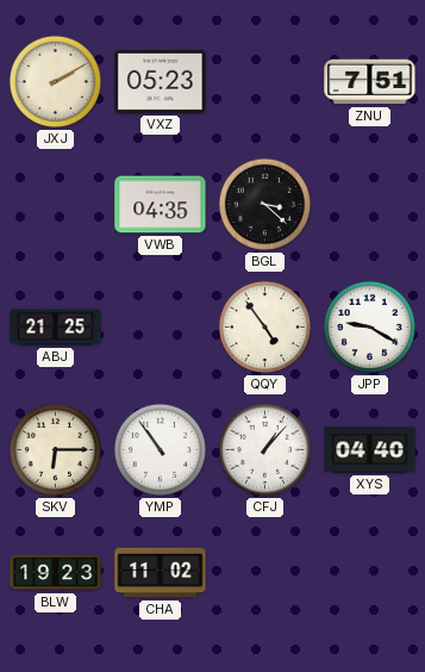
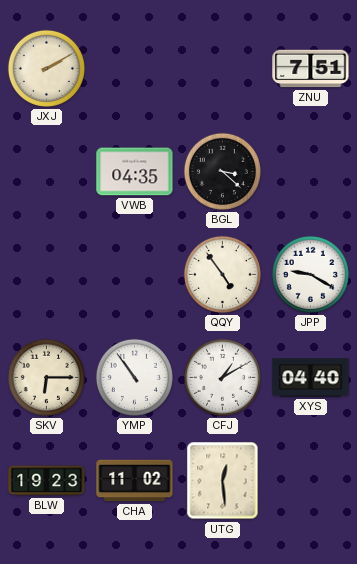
VXZ: 05:23 -> none
ABJ: 21:25 -> none
CFJ: 1:07 -> 1:10
UTG: none -> 12:29
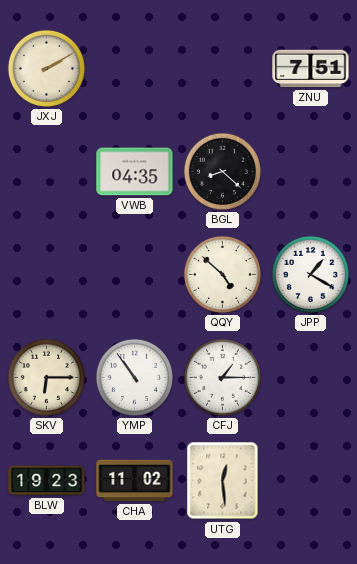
BGL: 3:22 -> 8:22
QQY: 4:54 -> 4:52
JPP: 9:20 -> 1:20
CFJ: 1:10 -> 1:15
XYS: 04:40 -> none
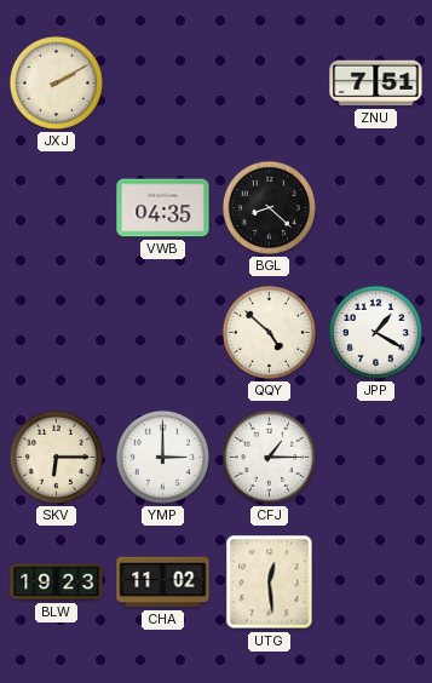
YMP: 10:54 -> 3:00
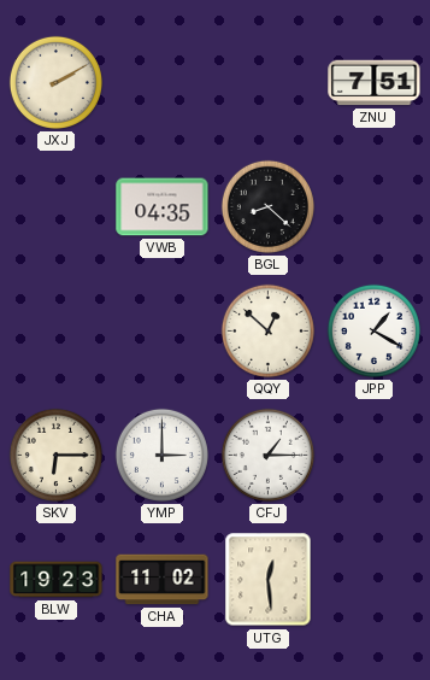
QQY: 4:52 -> 12:52
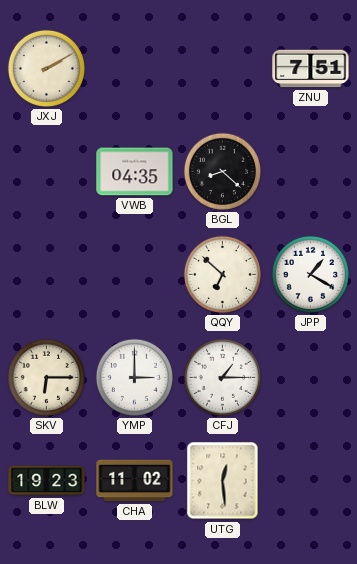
QQY: 12:52 -> 6:52
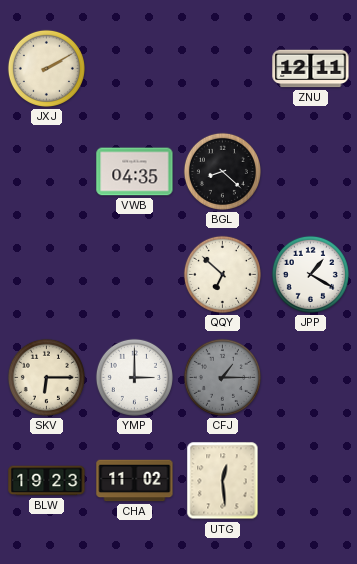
ZNU: 7:51 -> 12:11
CFJ dial: white -> grey
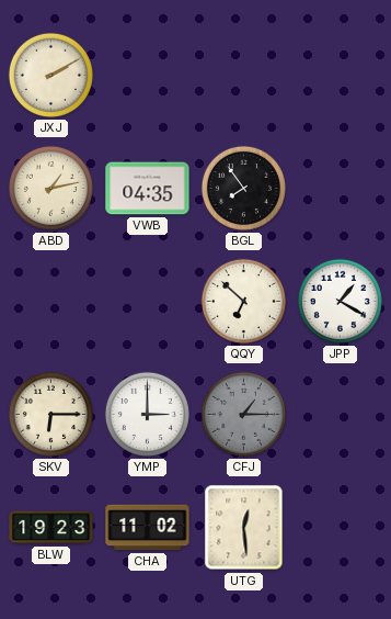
ZNU: 12:11 -> none
ABD: none -> 1:13
BGL: 8:22 -> 7:54
